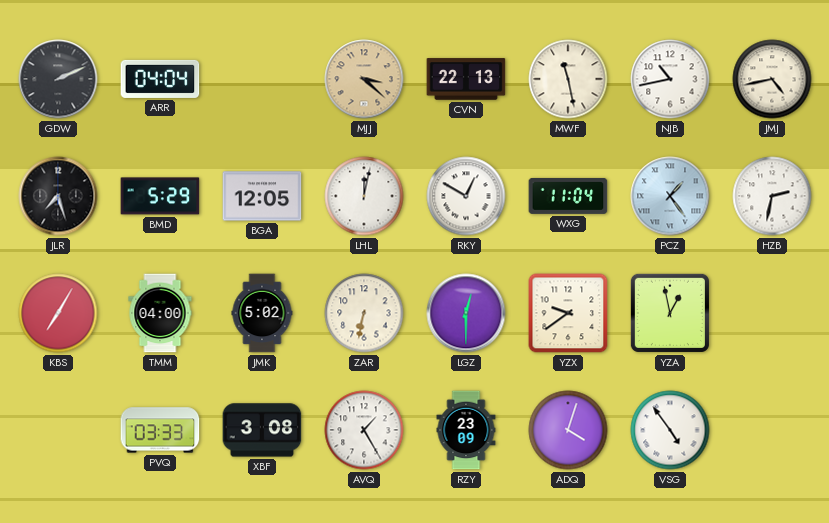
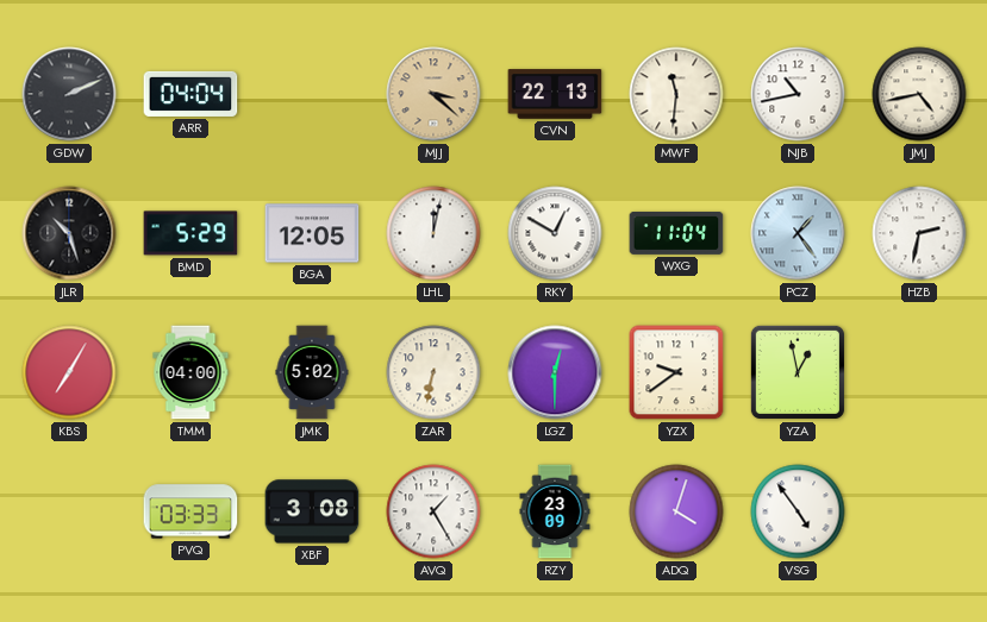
MWF: 11:28 -> 11:31
JLR: 7:27 -> 10:27
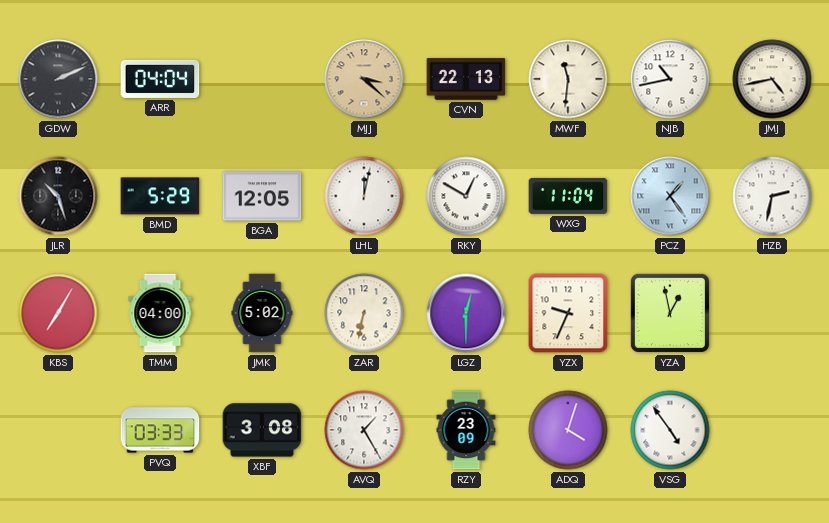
YZX: 9:39 -> 9:34
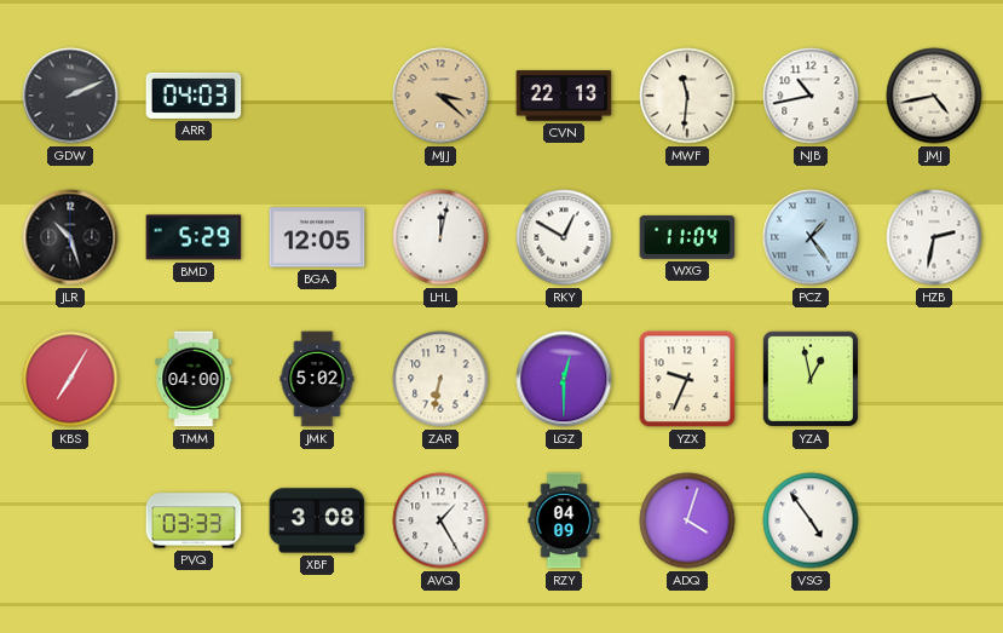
ARR: 04:04 -> 04:03
RZY: 23:09 -> 04:09
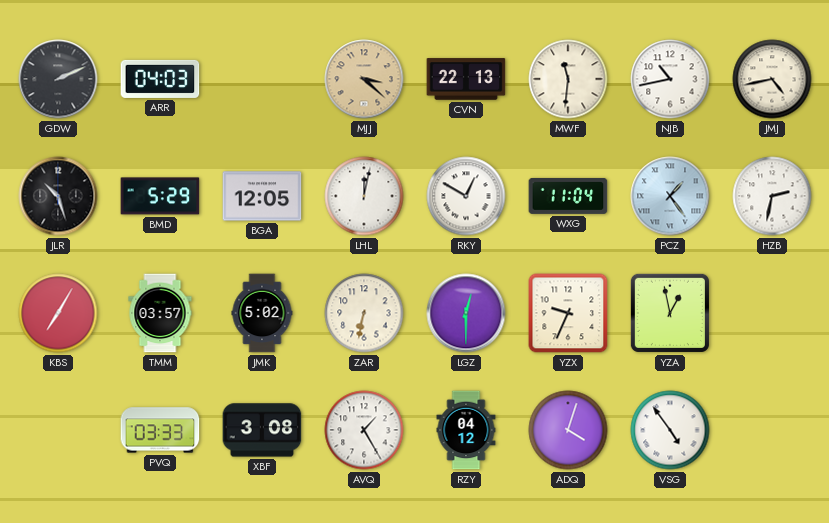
TMM: 04:00 -> 03:57
RZY: 04:09 -> 04:12
